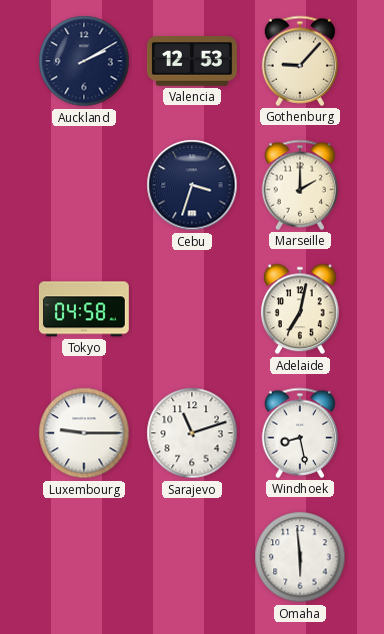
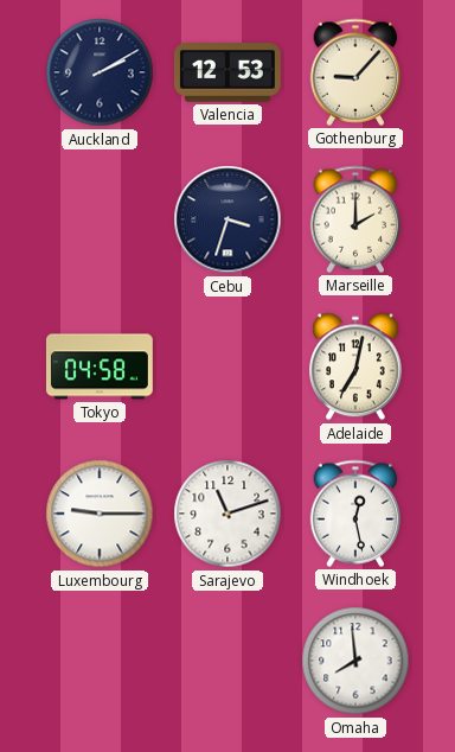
Windhoek: 8:28 -> 12:28
Omaha: 5:59 -> 7:59
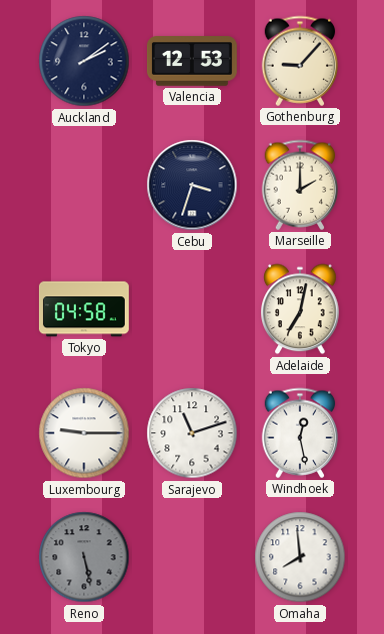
Auckland: 2:10 -> 2:09
Reno: none -> 5:28
